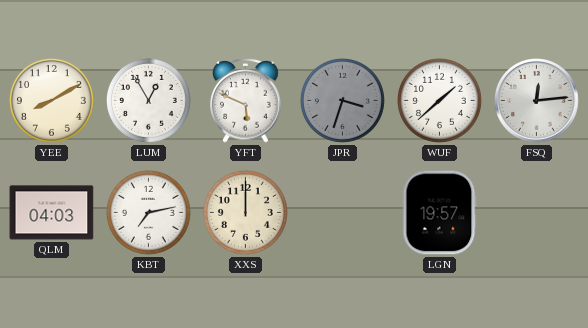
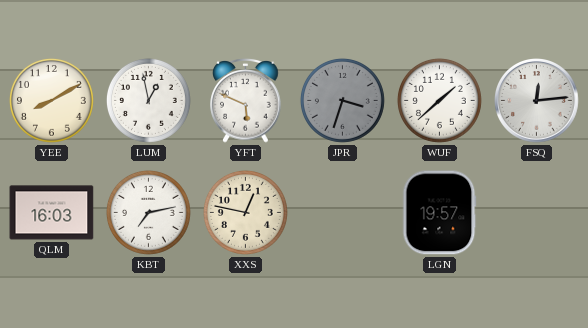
LUM: 12:55 -> 12:58
QLM: 04:03 -> 16:03
XXS: 12:00 -> 12:47
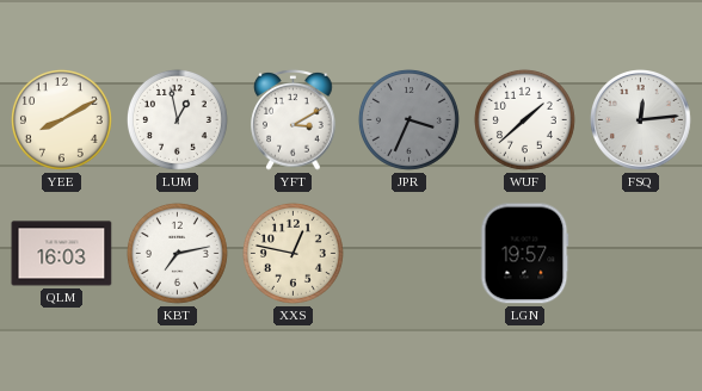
YFT: 5:49 -> 3:10
JPR: 3:33 -> 3:34
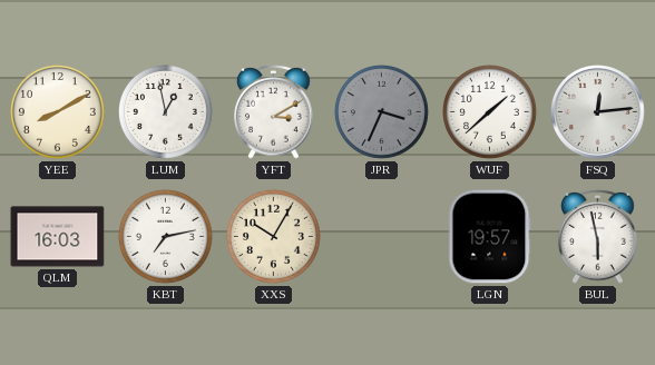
XXS: 12:47 -> 10:05
BUL: none -> 5:58
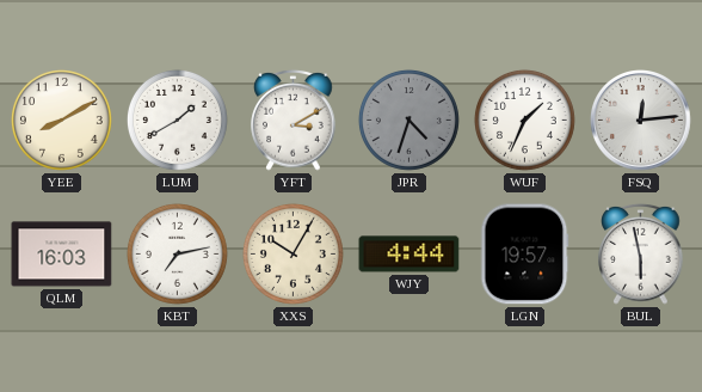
LUM: 12:58 -> 1:40
JPR: 3:34 -> 4:33
WUF: 1:38 -> 1:34
WJY: none -> 4:44
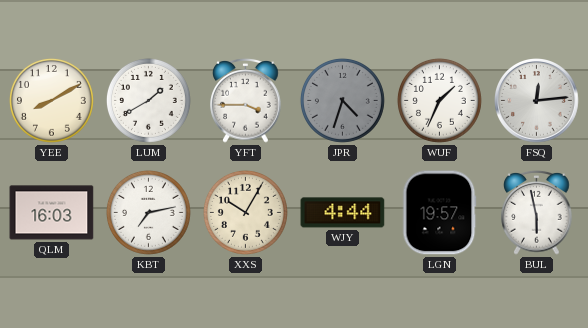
YFT: 3:10 -> 3:45
